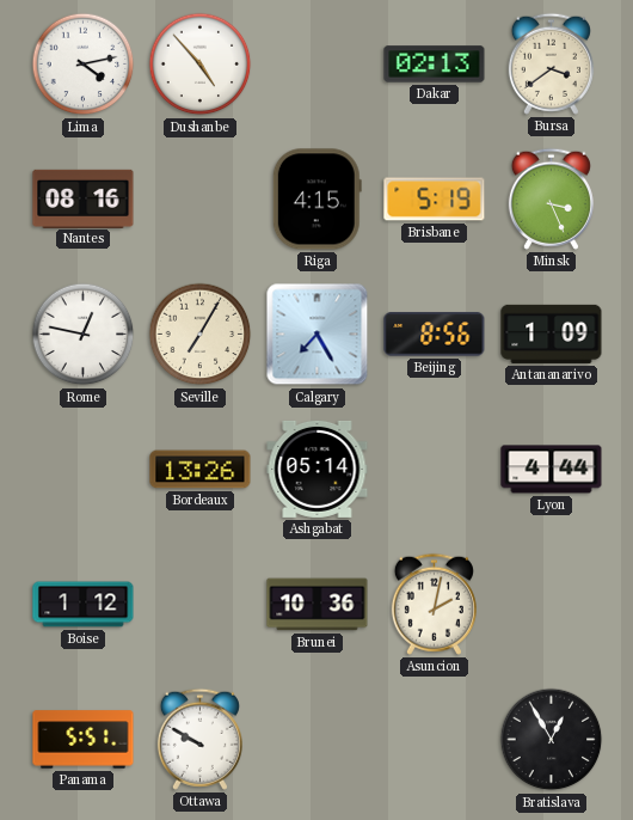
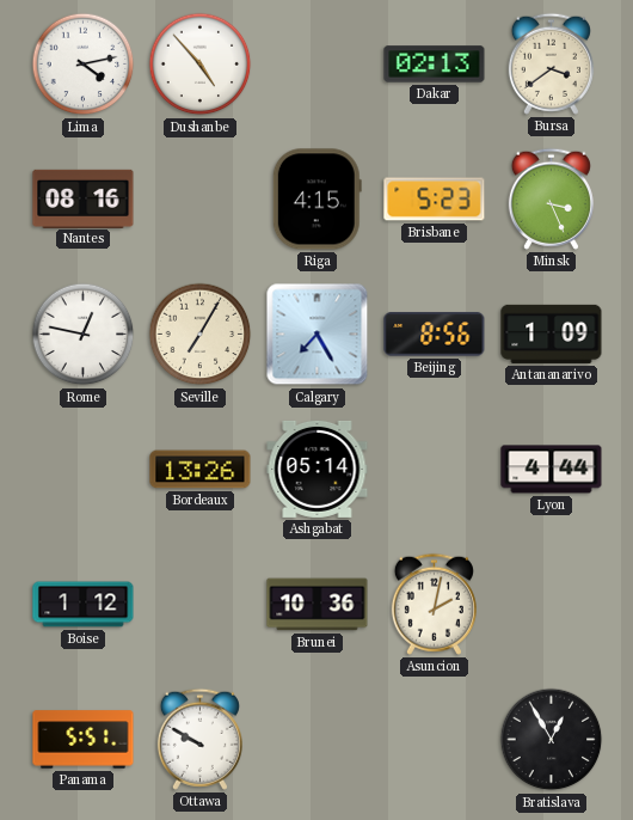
Brisbane: 5:19 -> 5:23
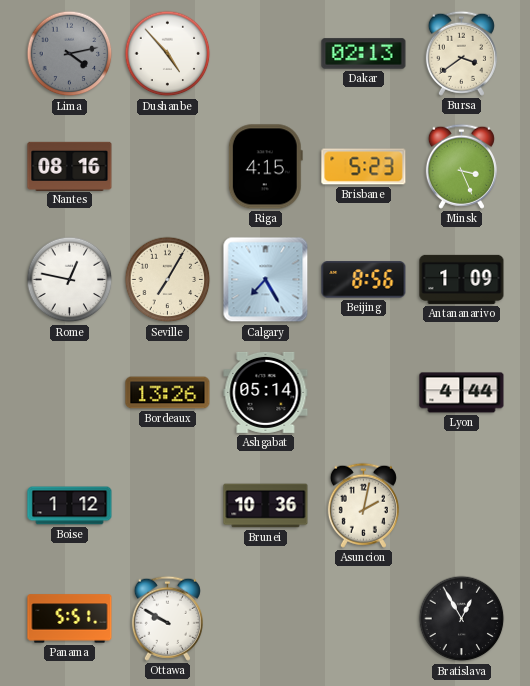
Lima dial: white -> grey
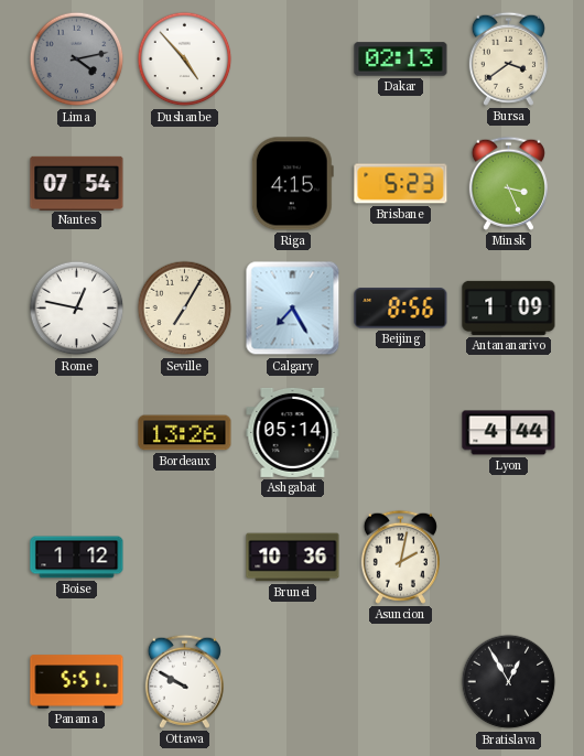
Nantes: 08:16 -> 07:54
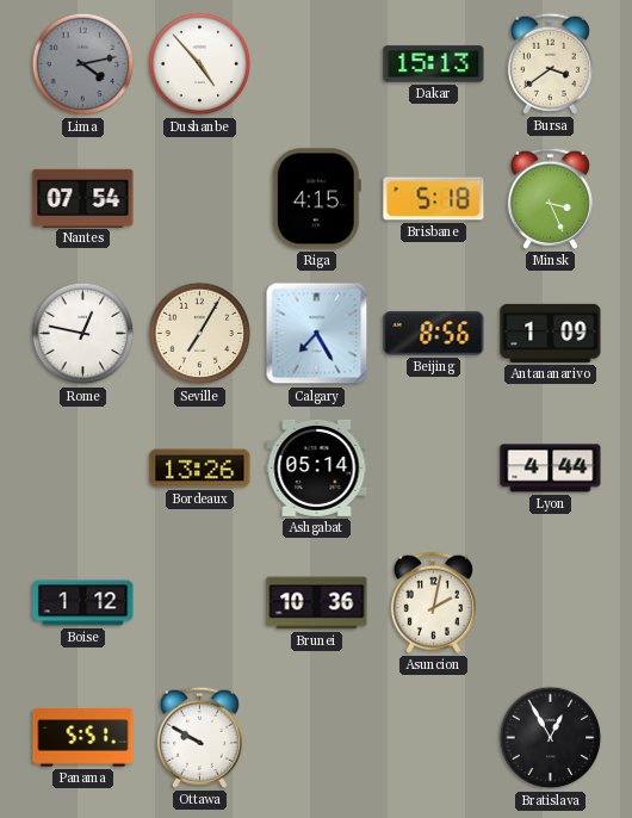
Dakar: 02:13 -> 15:13
Brisbane: 5:23 -> 5:18
